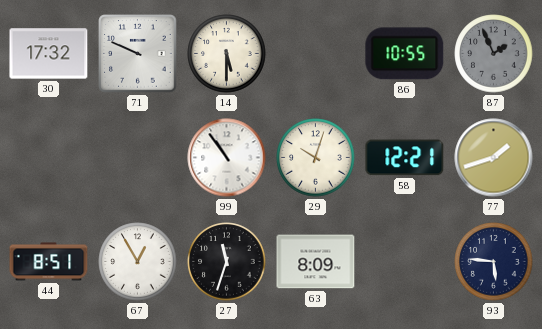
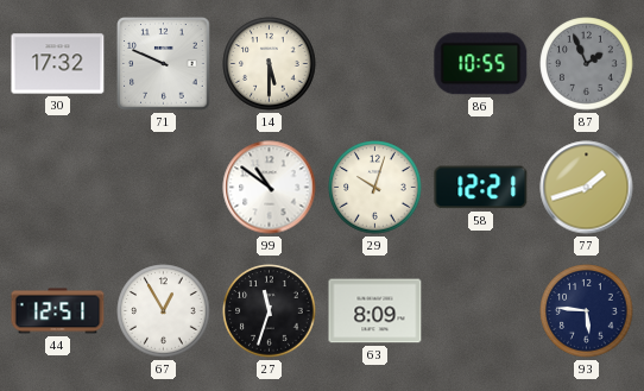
99: 10:54 -> 10:51
44: 8:51 -> 12:51
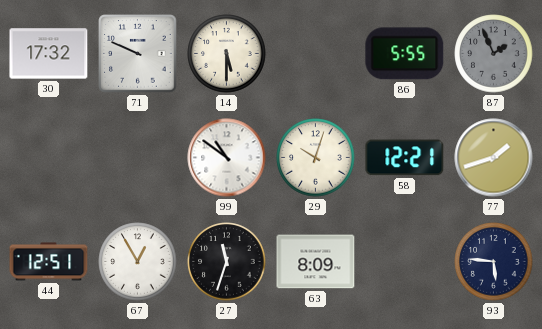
86: 10:55 -> 5:55
